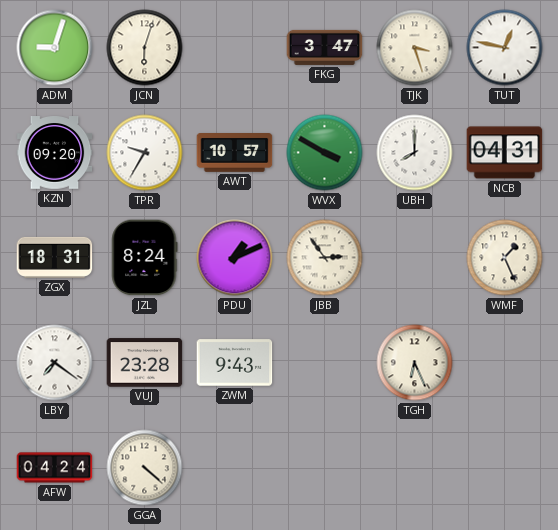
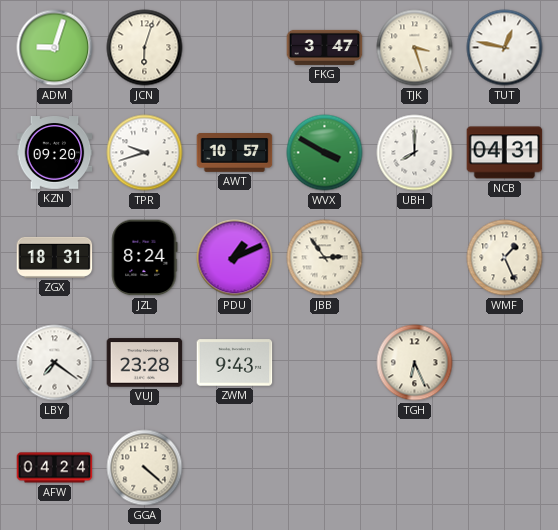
TPR: 9:35 -> 9:42
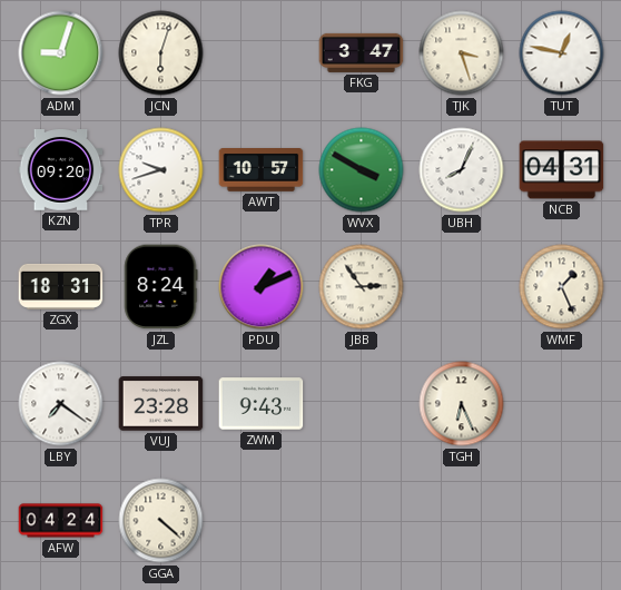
UBH: 8:00 -> 8:04
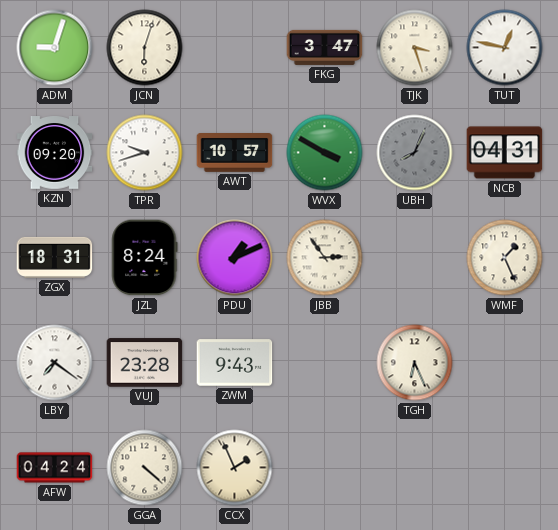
UBH dial: white -> grey
CCX: none -> 1:56
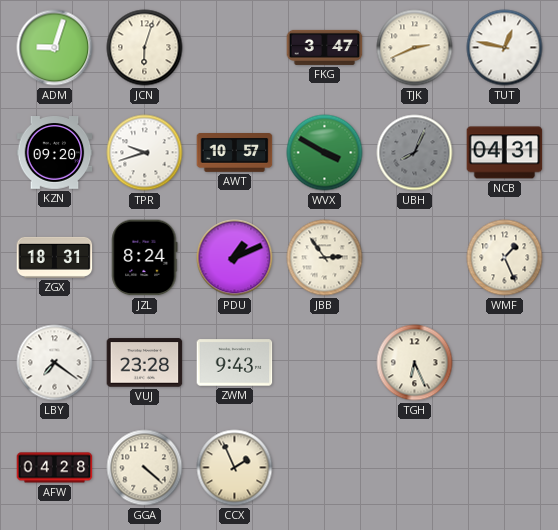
TJK: 3:27 -> 2:41
AFW: 04:24 -> 04:28
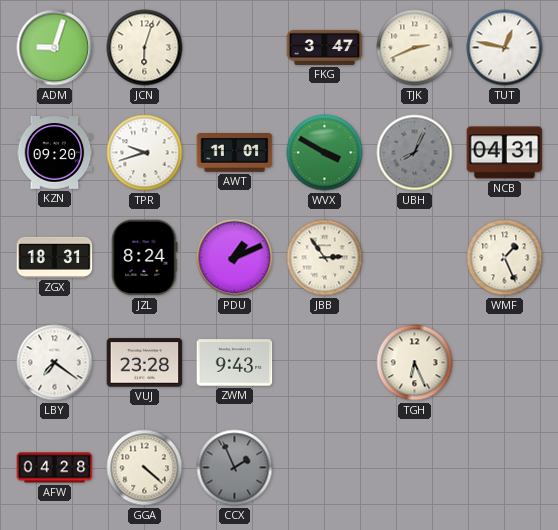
AWT: 10:57 -> 11:01
CCX dial: cream -> grey
